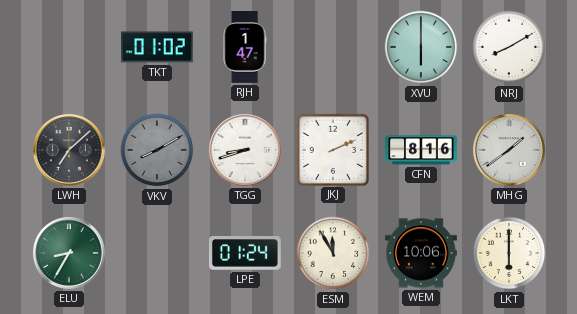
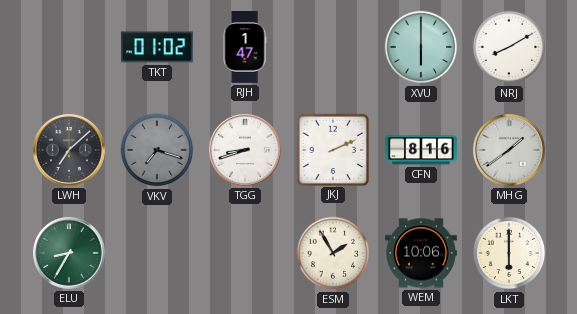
VKV: 8:10 -> 7:18
LPE: 01:24 -> none
ESM: 11:55 -> 1:55
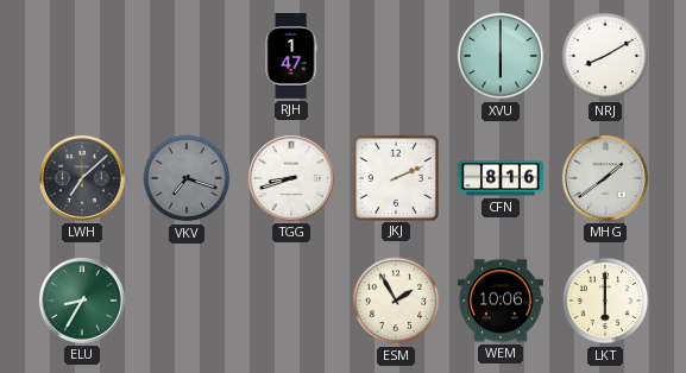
TKT: 01:02 -> none
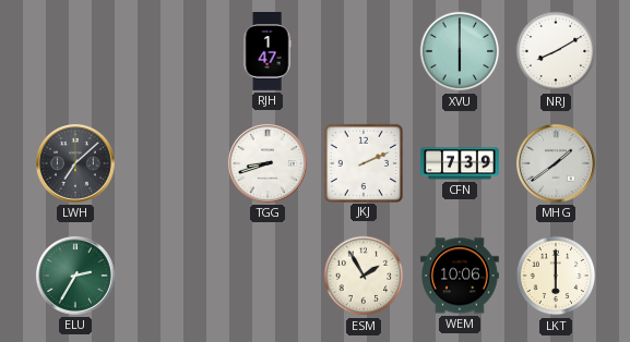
VKV: 7:18 -> none
CFN: 8:16 -> 7:39
ELU: 8:35 -> 2:35
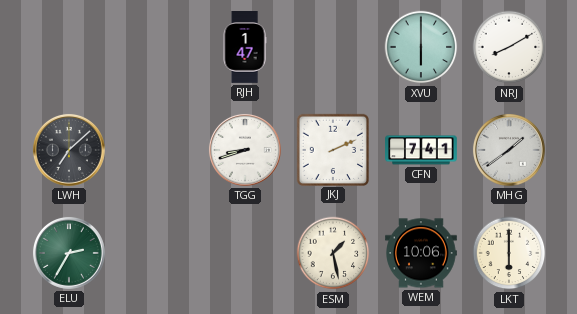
CFN: 7:39 -> 7:41
ESM: 1:55 -> 1:28
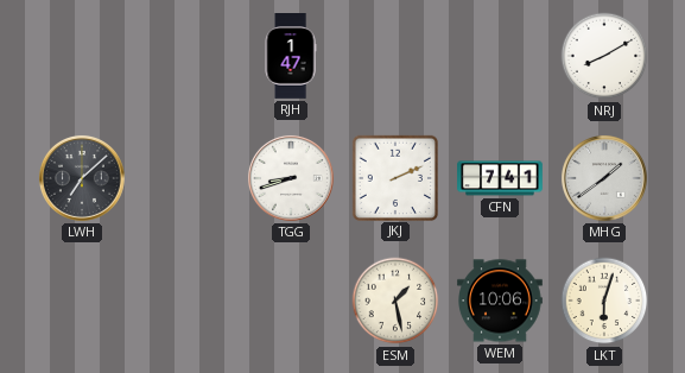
XVU: 6:00 -> none
ELU: 2:35 -> none
LKT: 6:00 -> 6:03
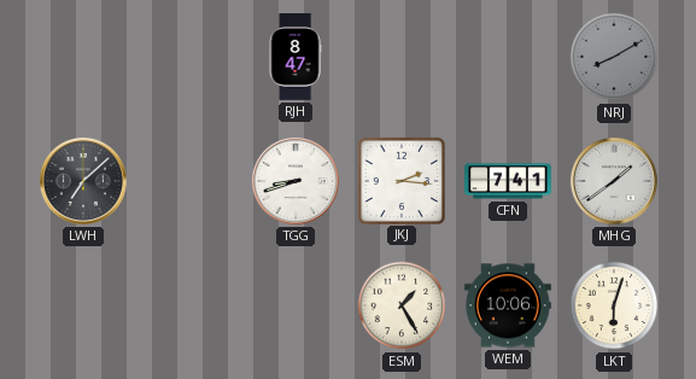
RJH: 1:47 -> 8:47
NRJ dial: white -> grey
JKJ: 2:11 -> 2:16
ESM: 1:28 -> 1:25
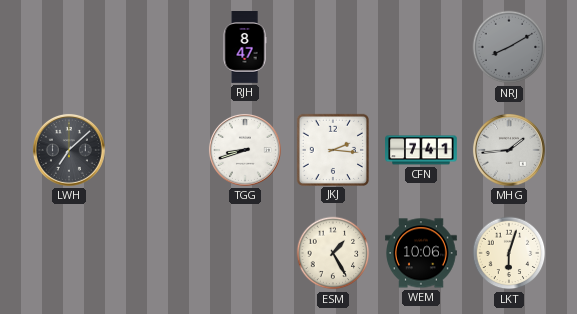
MHG: 1:39 -> 1:44
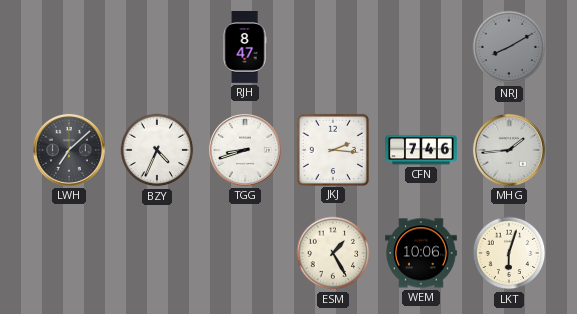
BZY: none -> 4:34
CFN: 7:41 -> 7:46
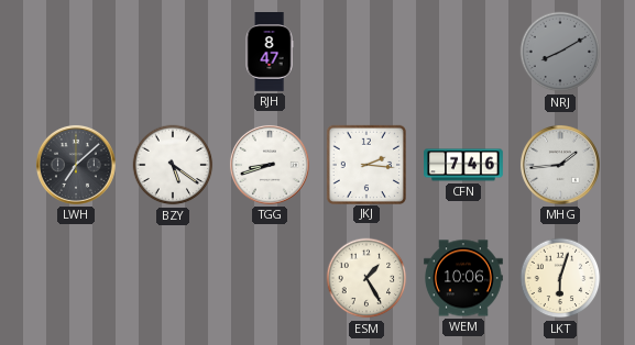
BZY: 4:34 -> 5:21
